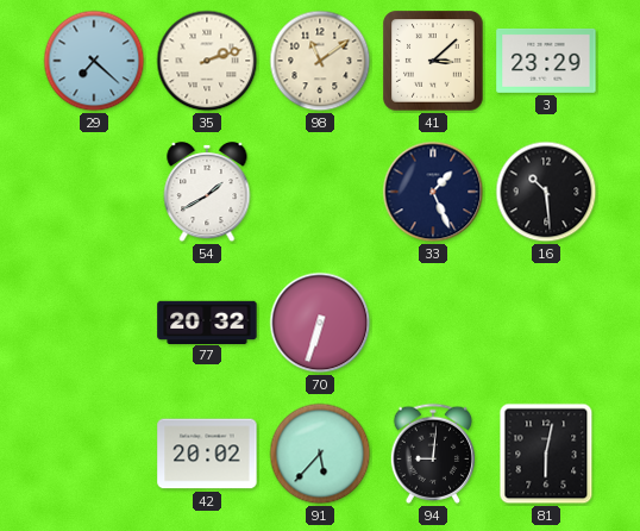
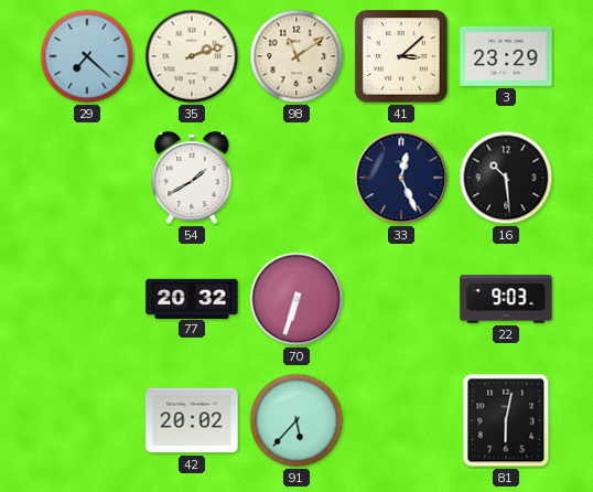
33: 1:26 -> 12:26
22: none -> 9:03
94: 9:01 -> none
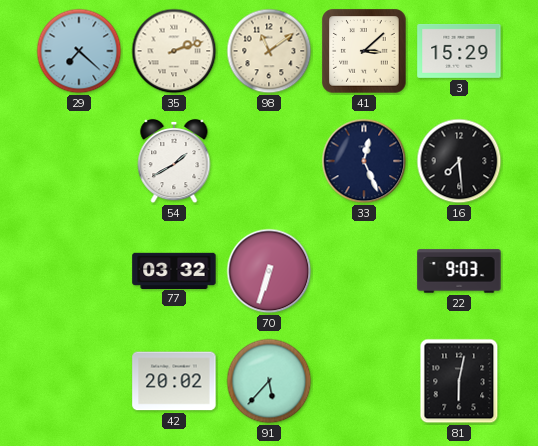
3: 23:29 -> 15:29
16: 10:29 -> 7:29
77: 20:32 -> 03:32
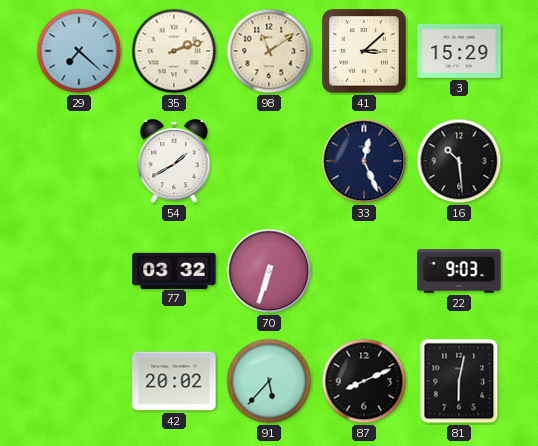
16: 7:29 -> 10:29
87: none -> 8:11
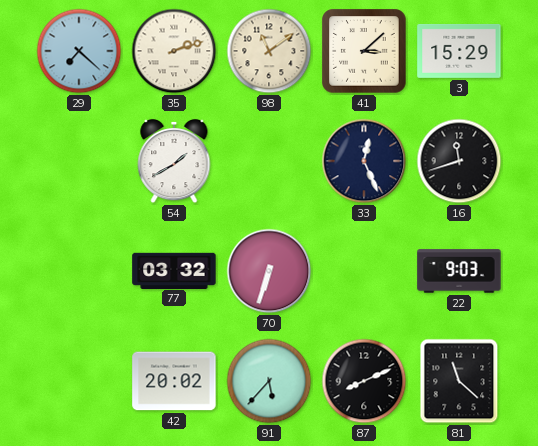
16: 10:29 -> 11:42
81: 6:02 -> 11:22
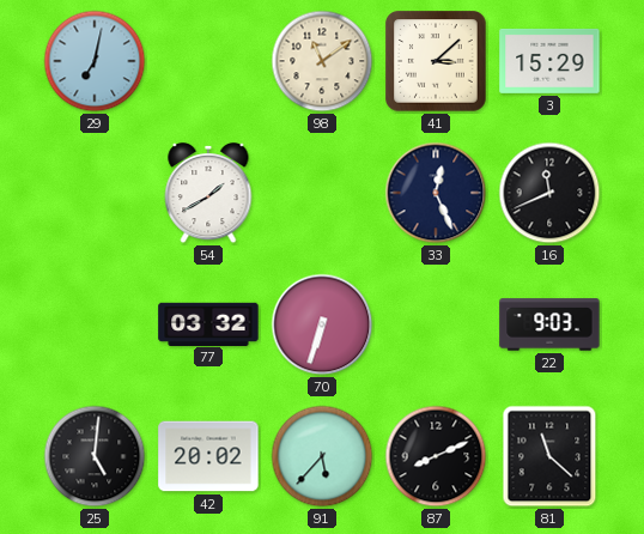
29: 7:22 -> 7:02
35: 2:12 -> none
16: 11:42 -> 11:41
25: none -> 5:01
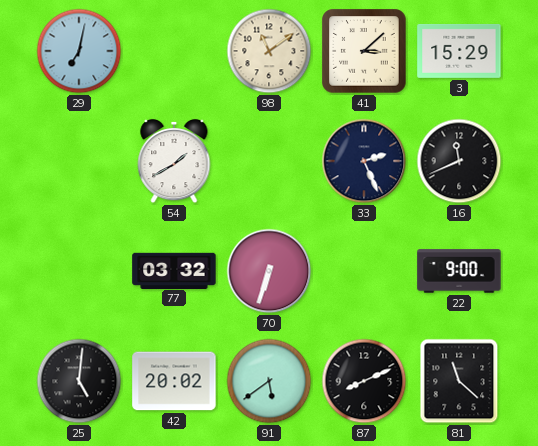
33: 12:26 -> 2:26
22: 9:03 -> 9:00
91: 5:37 -> 5:39
